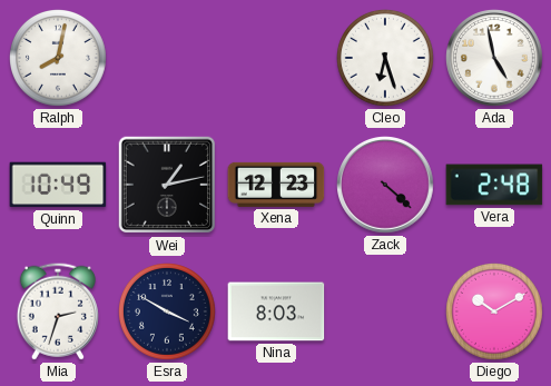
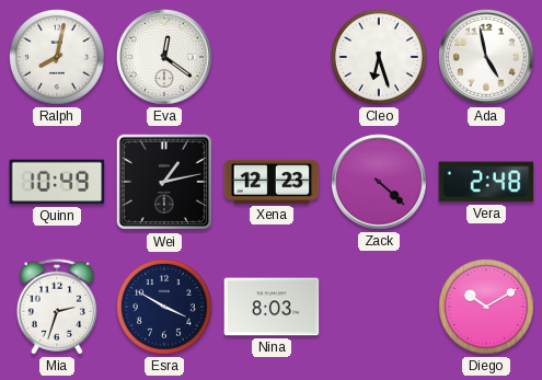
Eva: none -> 12:21
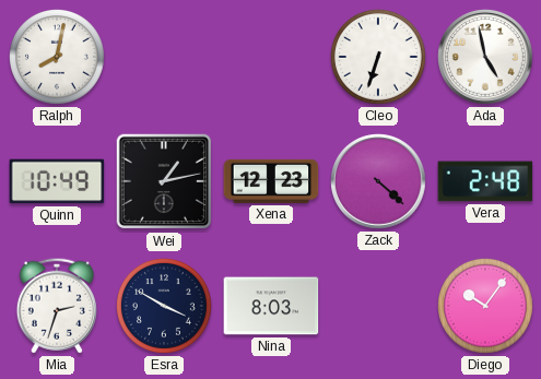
Eva: 12:21 -> none
Cleo: 6:27 -> 6:33
Diego: 10:10 -> 10:06
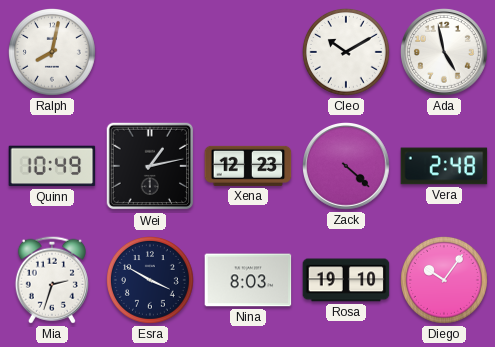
Cleo: 6:33 -> 10:10
Rosa: none -> 19:10
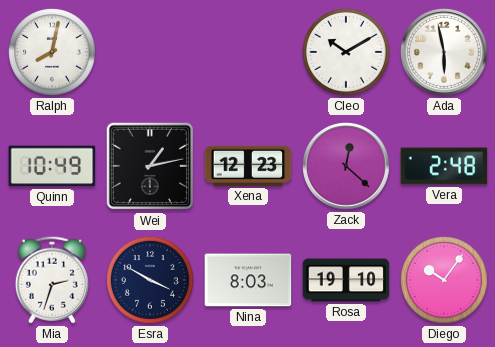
Ada: 4:58 -> 5:58
Zack: 4:22 -> 12:22
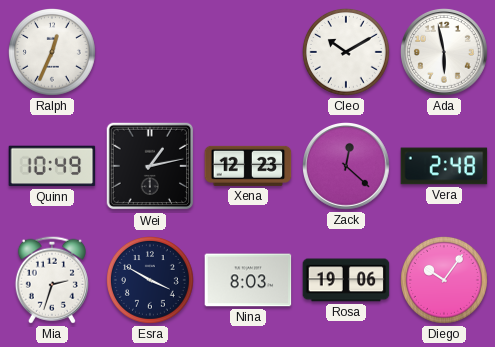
Ralph: 8:02 -> 12:34
Rosa: 19:10 -> 19:06
